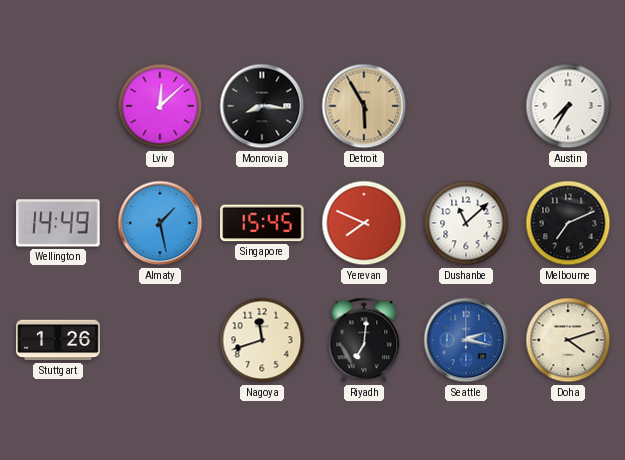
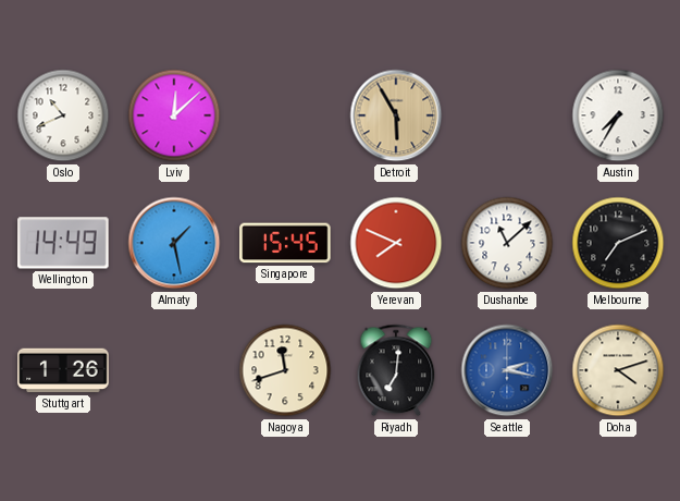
Oslo: none -> 10:41
Monrovia: 8:16 -> none
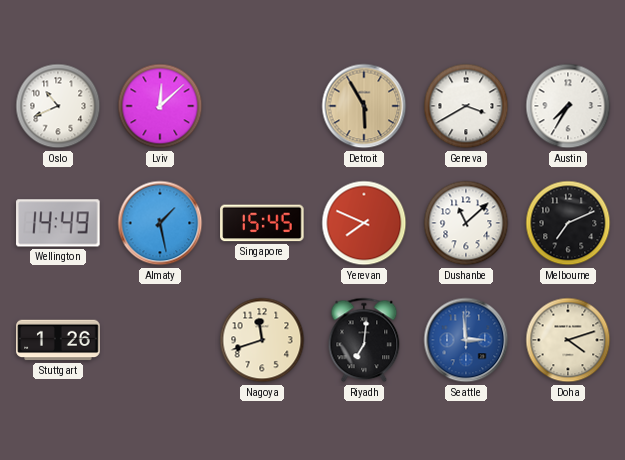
Geneva: none -> 3:40
Seattle: 2:17 -> 2:59
